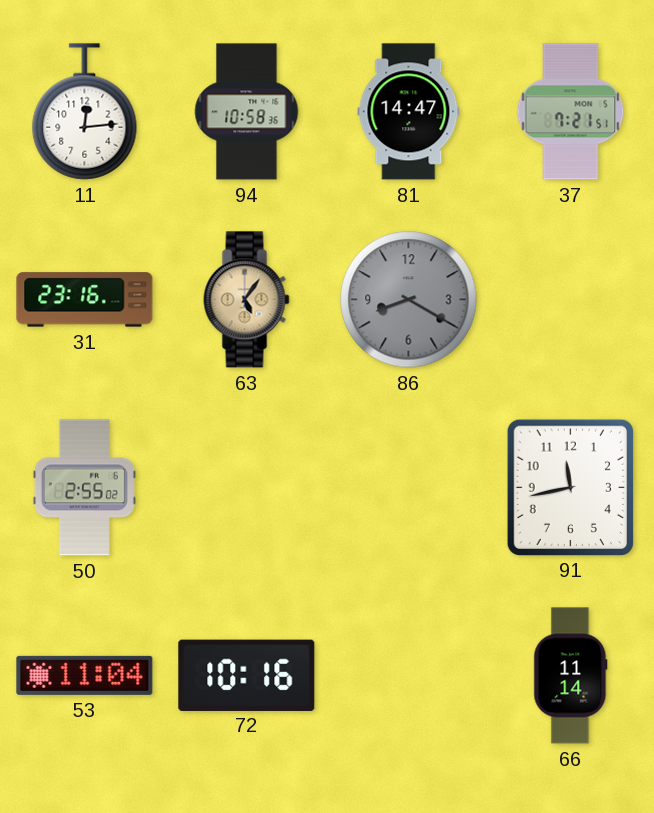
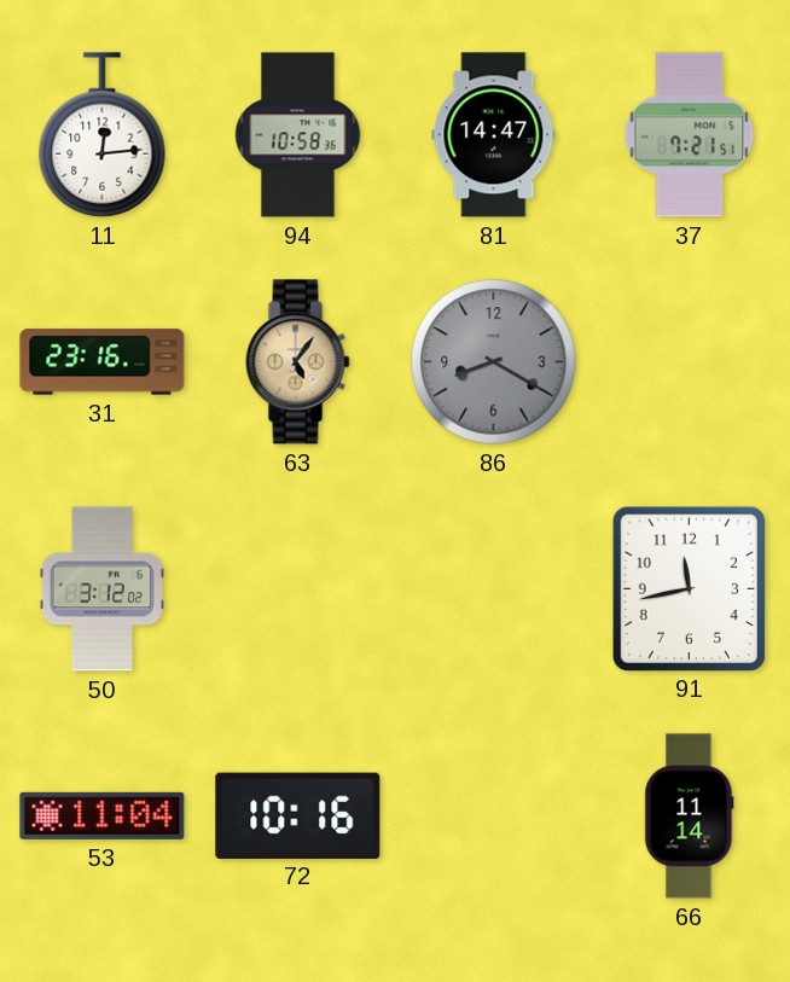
50: 2:55 -> 3:12
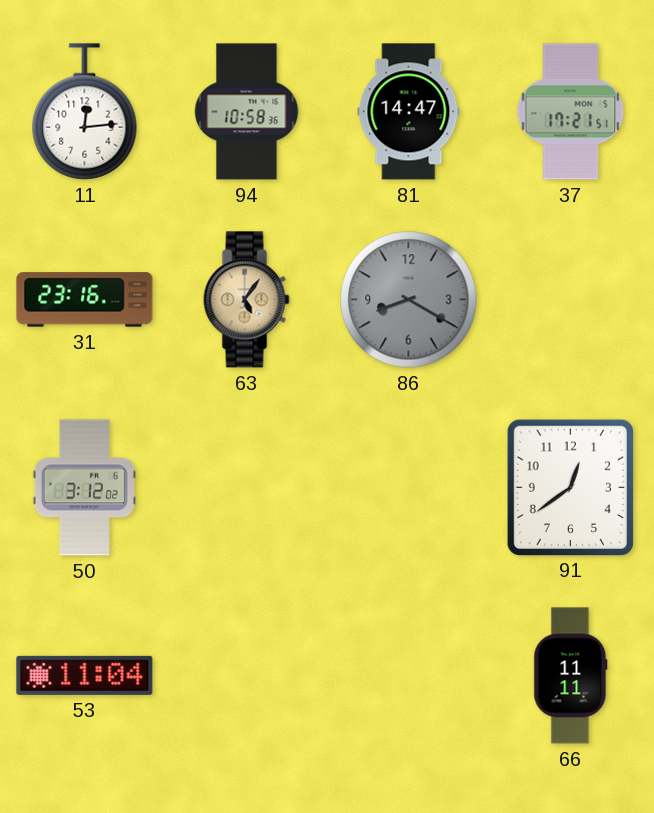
37: 7:21 -> 17:21
91: 11:43 -> 12:39
72: 10:16 -> none
66: 11:14 -> 11:11
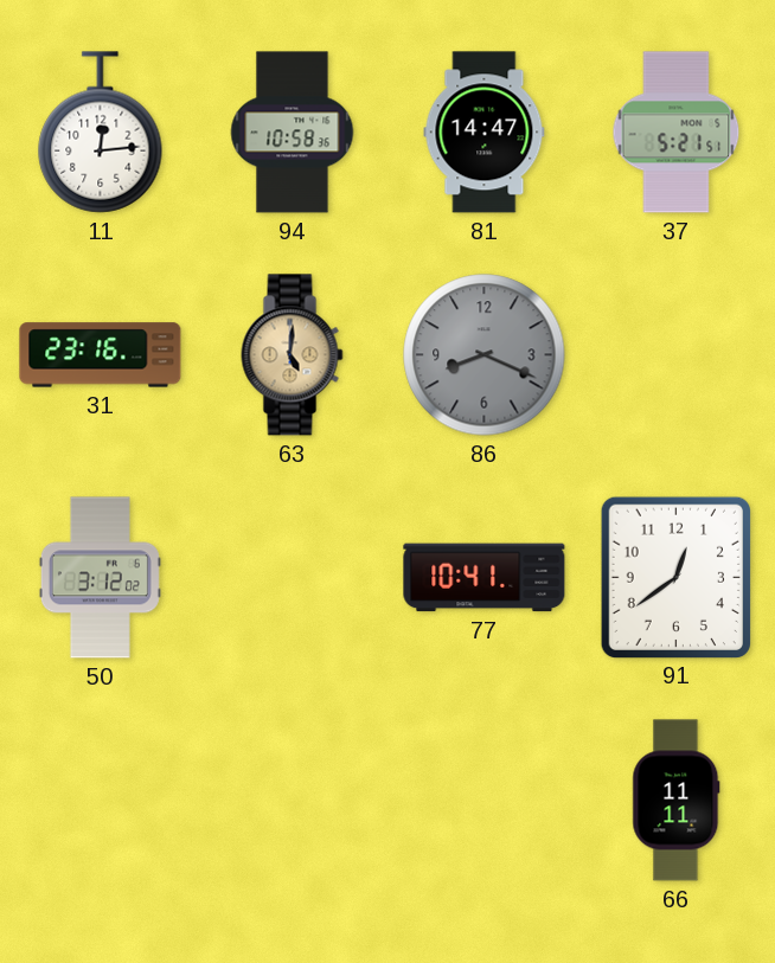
37: 17:21 -> 5:21
63: 5:06 -> 5:01
86: 8:20 -> 8:19
77: none -> 10:41
53: 11:04 -> none
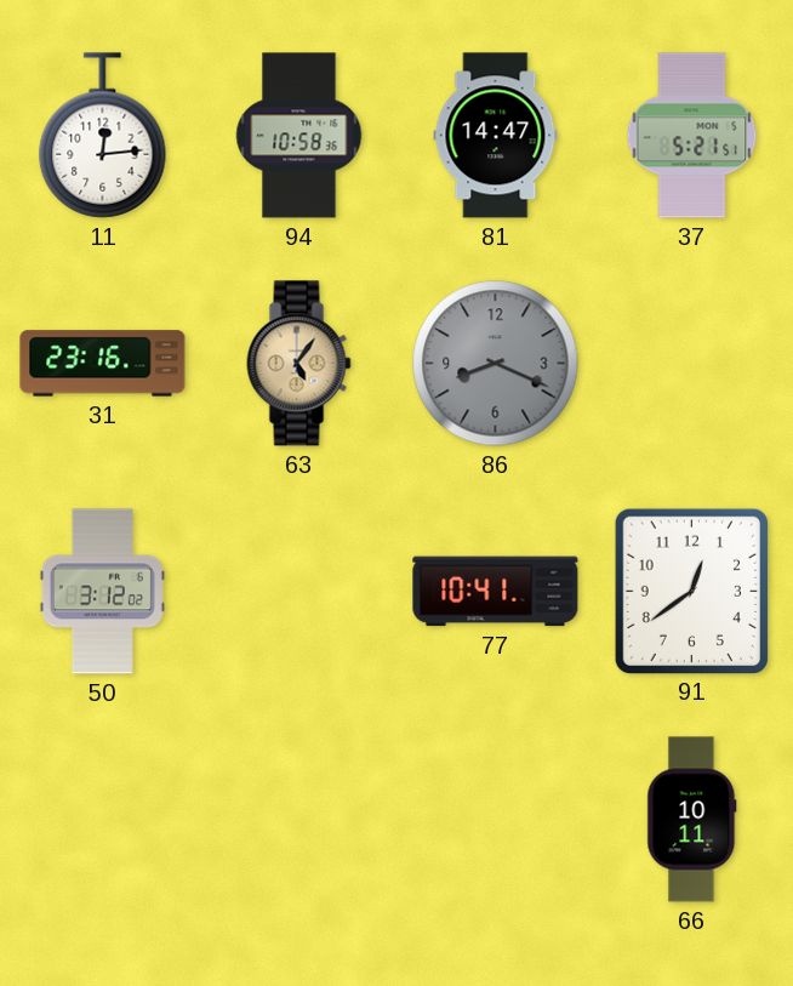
63: 5:01 -> 5:06
66: 11:11 -> 10:11
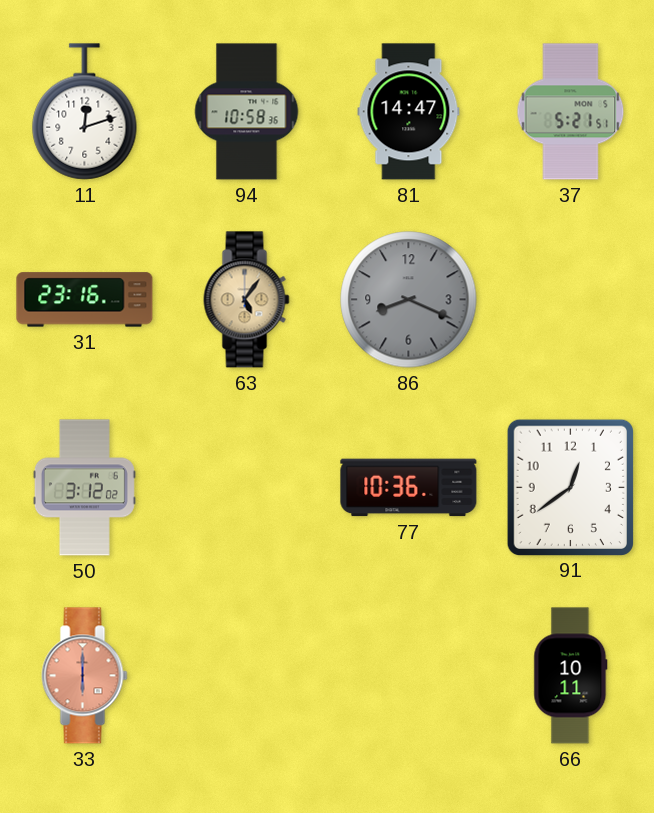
11: 12:14 -> 12:12
77: 10:41 -> 10:36
33: none -> 6:00
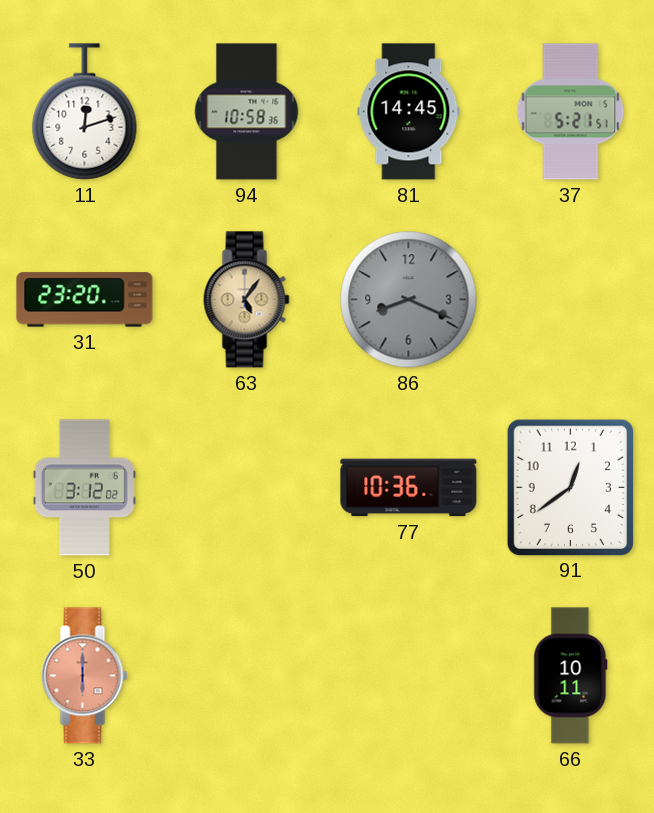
81: 14:47 -> 14:45
31: 23:16 -> 23:20
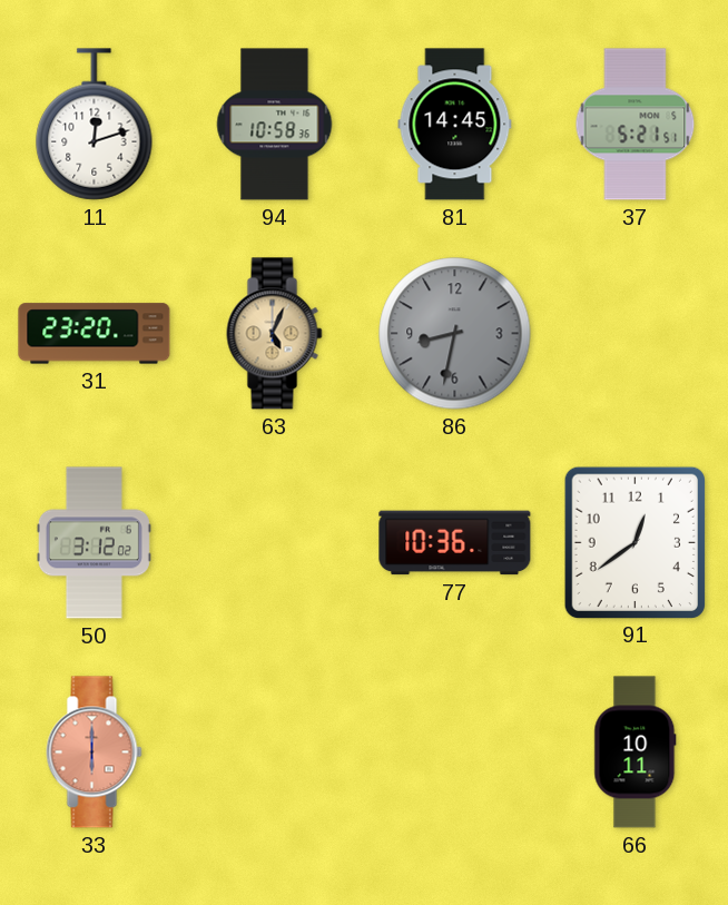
63: 5:06 -> 5:04
86: 8:19 -> 8:32
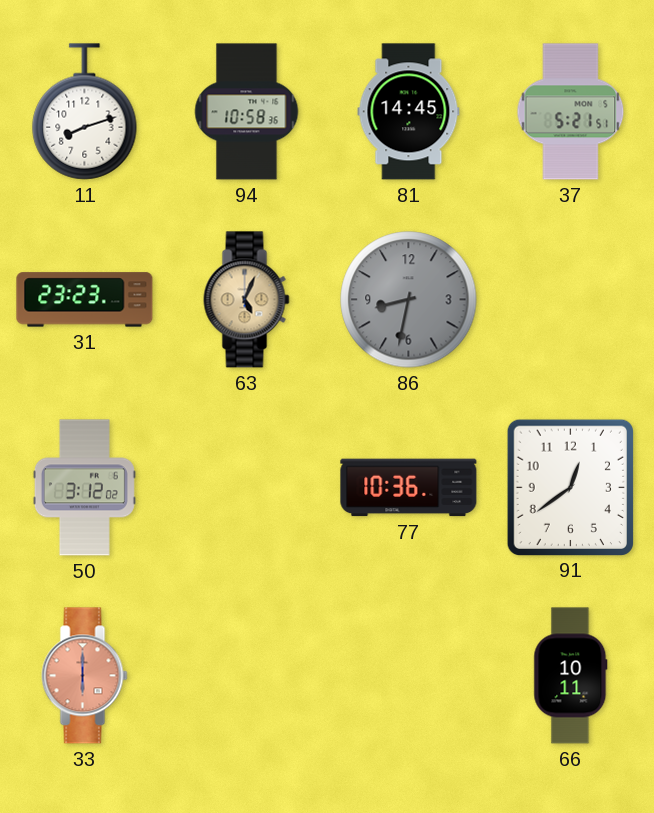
11: 12:12 -> 8:12
31: 23:20 -> 23:23
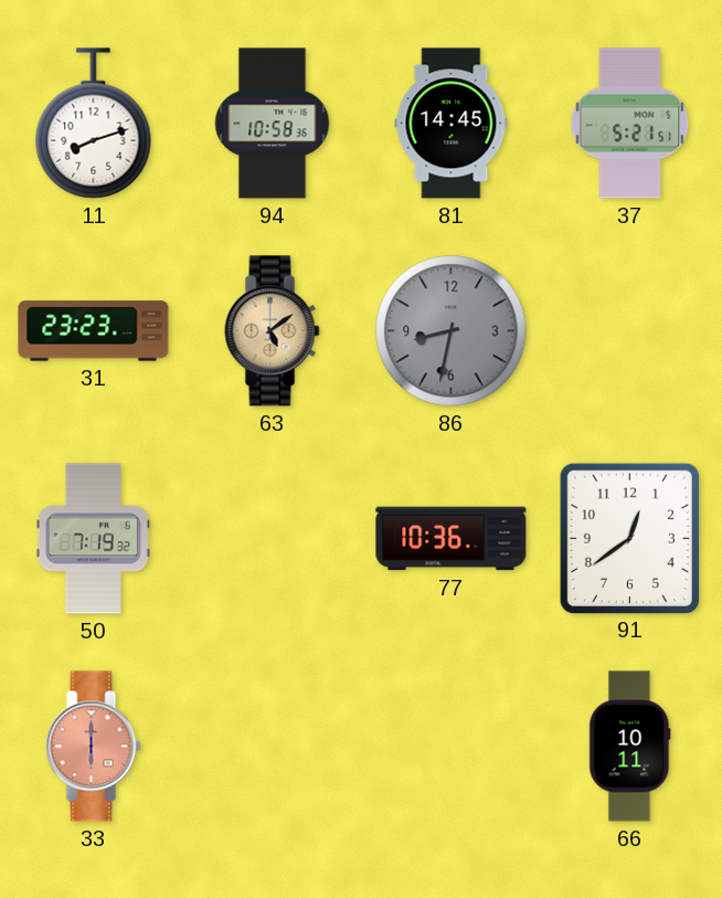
63: 5:04 -> 5:09
50: 3:12 -> 7:19
